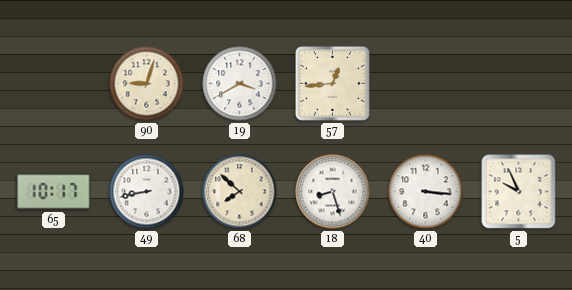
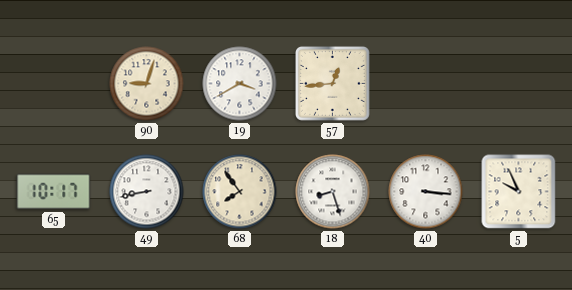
68: 7:52 -> 7:54
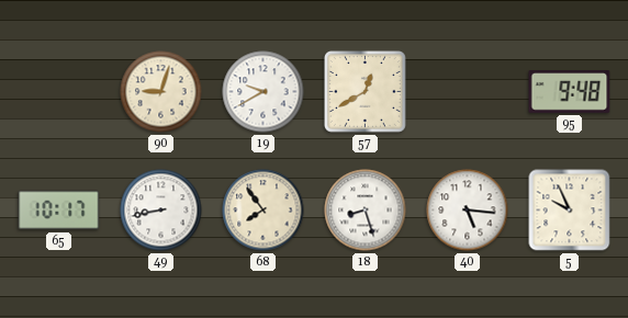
19: 3:40 -> 9:40
57: 12:44 -> 12:40
95: none -> 9:48
40: 3:16 -> 5:16
